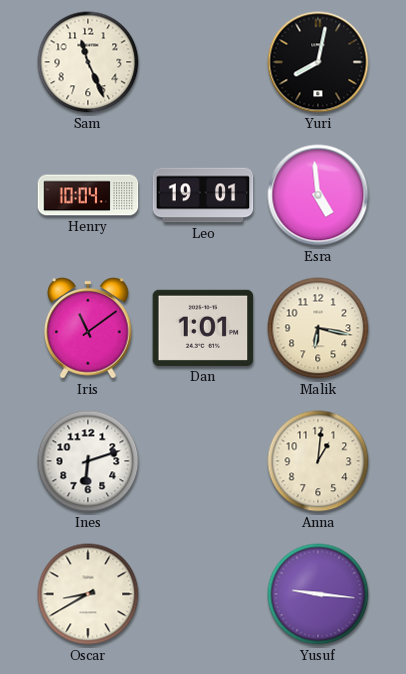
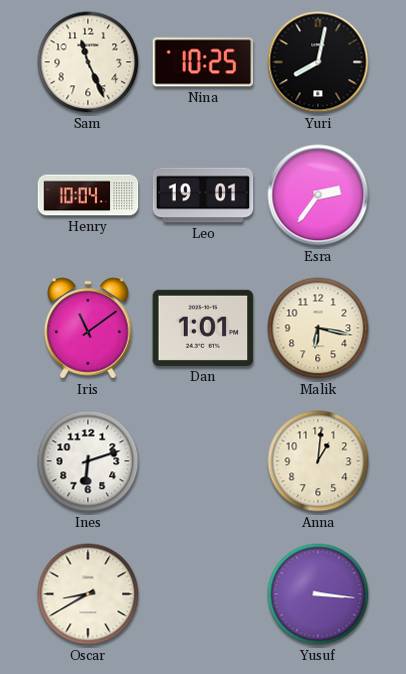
Nina: none -> 10:25
Esra: 4:59 -> 2:36
Yusuf: 9:16 -> 3:16
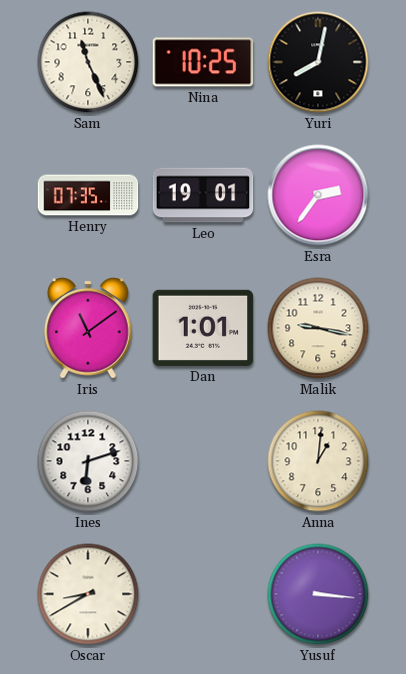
Henry: 10:04 -> 07:35
Malik: 6:17 -> 9:17
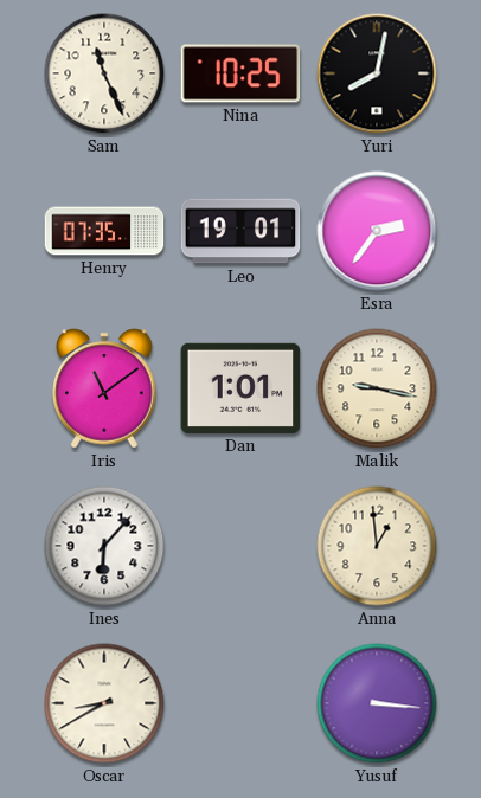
Ines: 6:12 -> 6:07
Anna: 1:01 -> 12:59
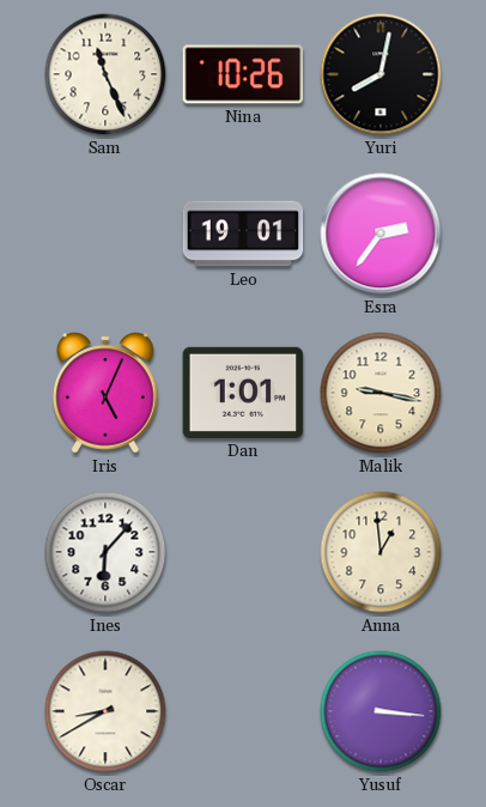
Nina: 10:25 -> 10:26
Henry: 07:35 -> none
Iris: 11:09 -> 5:04
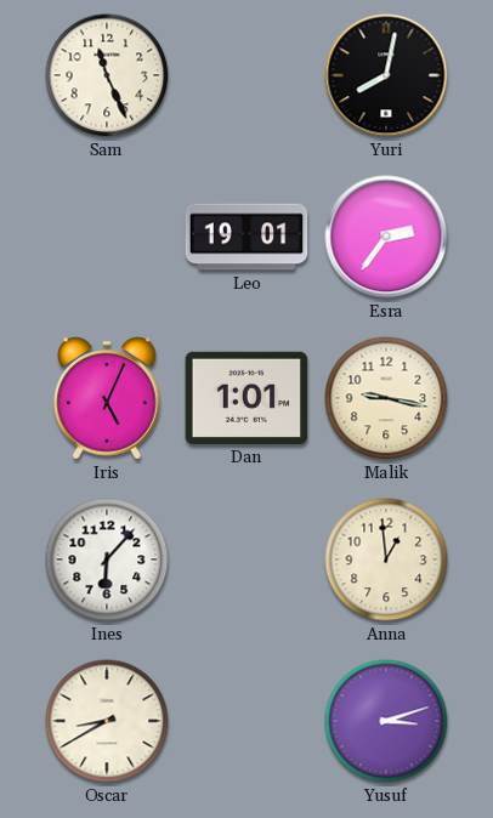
Nina: 10:26 -> none
Yusuf: 3:16 -> 3:12
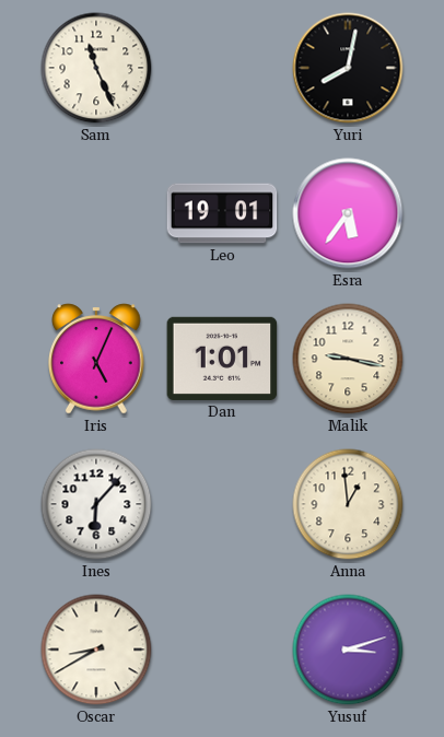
Esra: 2:36 -> 5:36
